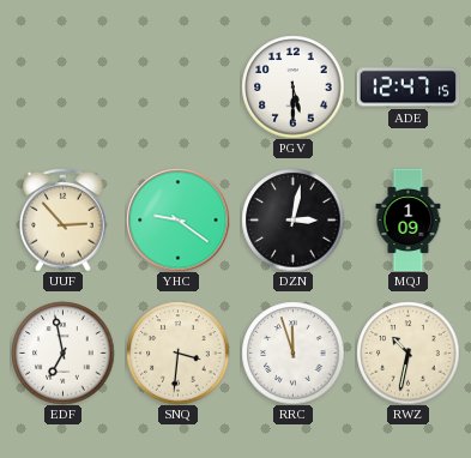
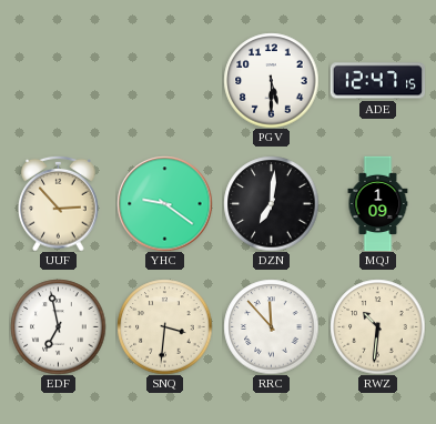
DZN: 3:02 -> 7:01
RRC: 11:57 -> 11:53
RWZ: 10:32 -> 10:31
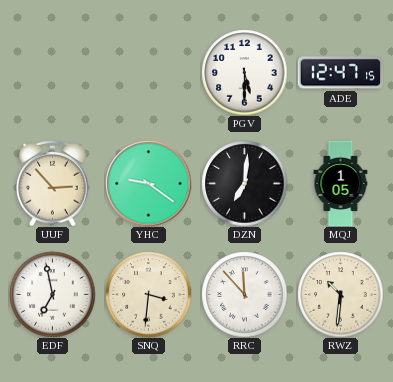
MQJ: 1:09 -> 1:05
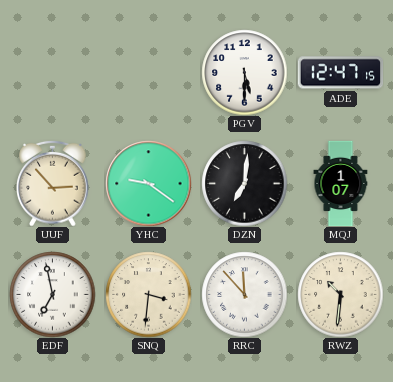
MQJ: 1:05 -> 1:07
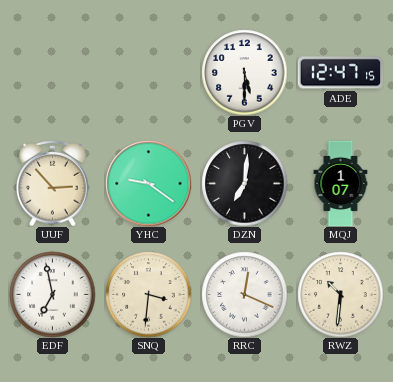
RRC: 11:53 -> 12:19
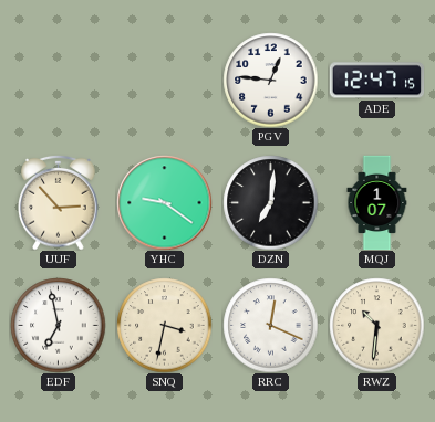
PGV: 5:30 -> 12:46
SNQ: 3:31 -> 3:32
